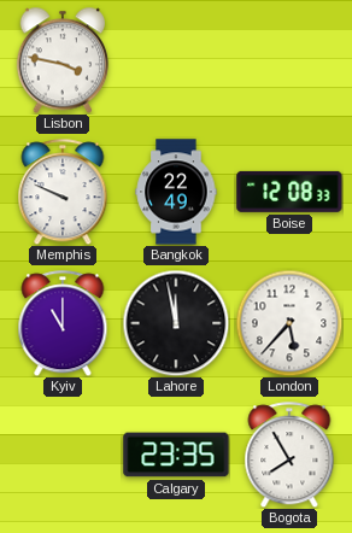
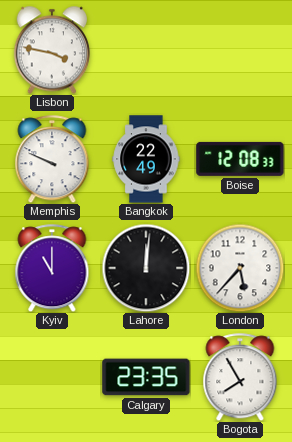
Lahore: 11:58 -> 12:01
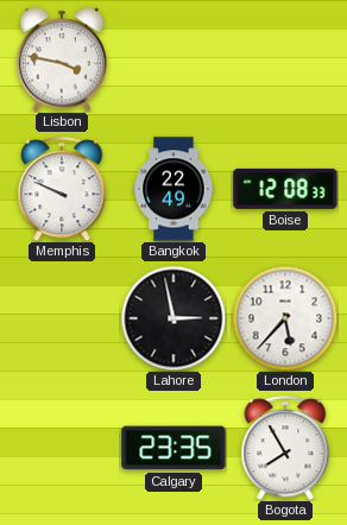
Kyiv: 11:00 -> none
Lahore: 12:01 -> 2:58
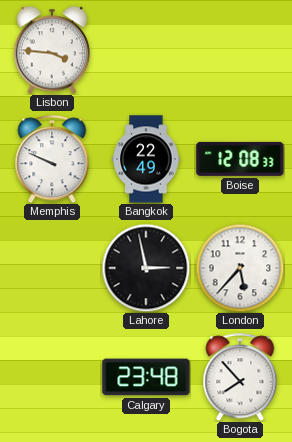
Lisbon: 3:47 -> 3:46
Calgary: 23:35 -> 23:48
Bogota: 7:55 -> 7:53
